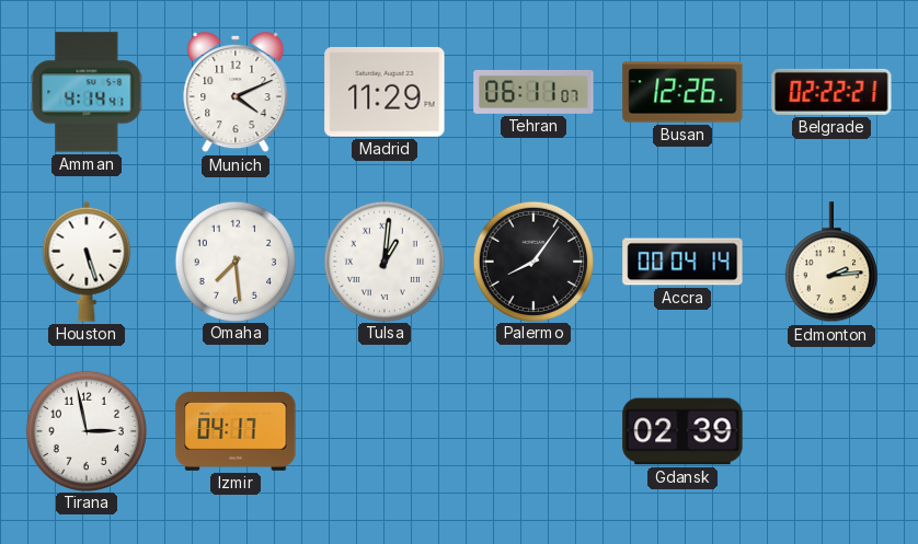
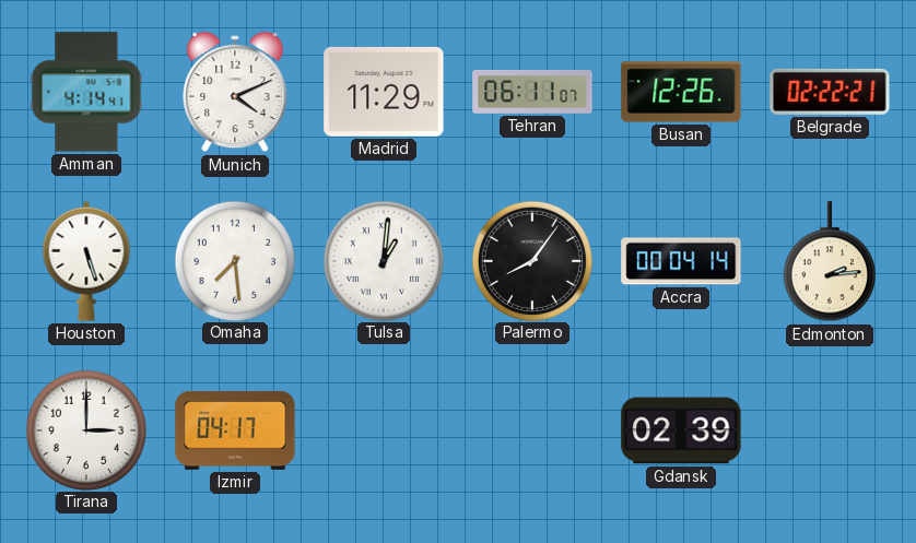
Tirana: 2:58 -> 3:00
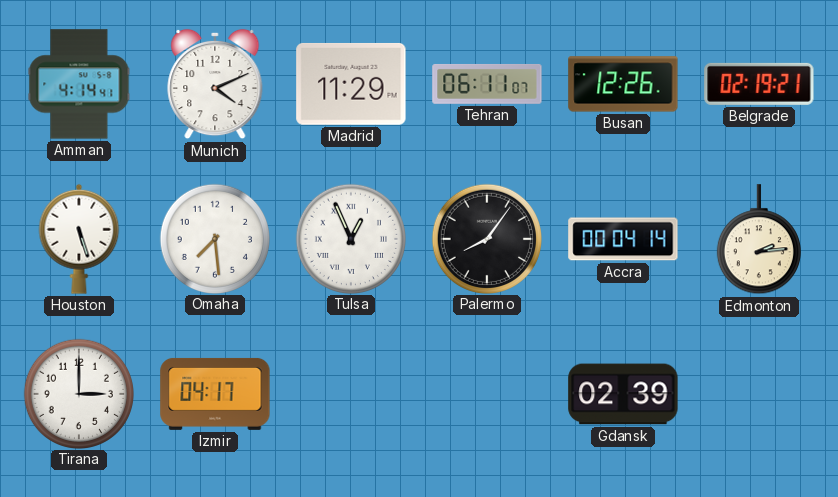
Belgrade: 02:22 -> 02:19
Tulsa: 1:01 -> 12:56
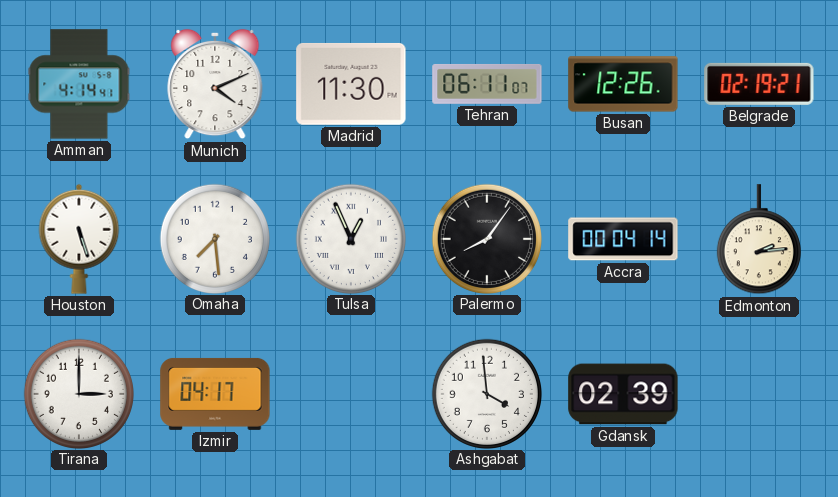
Madrid: 11:29 -> 11:30
Ashgabat: none -> 3:59
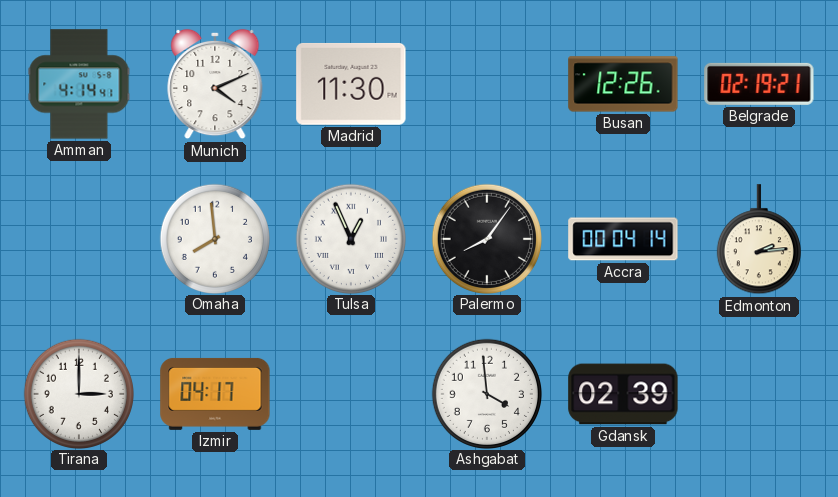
Tehran: 06:11 -> none
Houston: 5:27 -> none
Omaha: 7:29 -> 7:59
